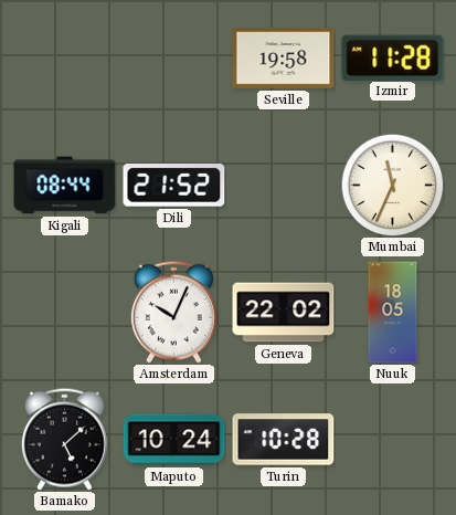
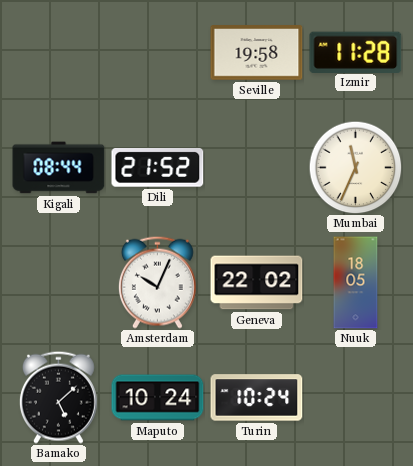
Turin: 10:28 -> 10:24
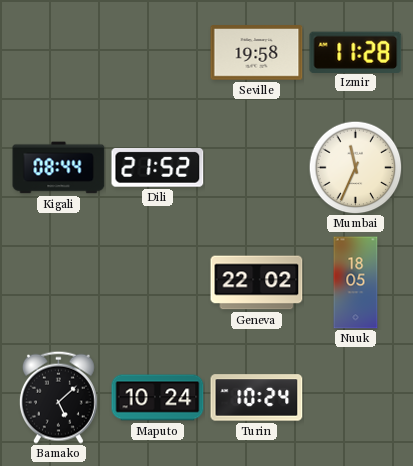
Amsterdam: 10:04 -> none
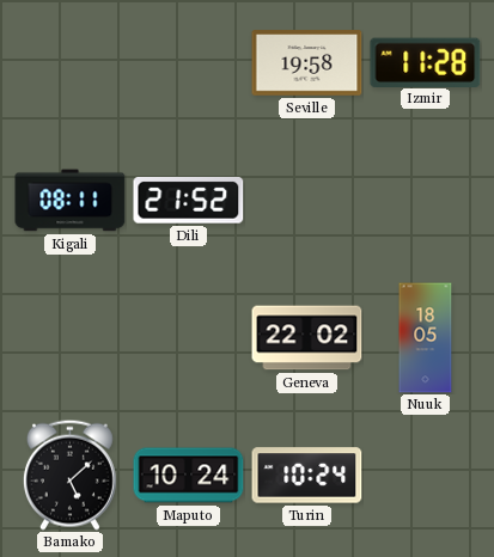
Kigali: 08:44 -> 08:11
Mumbai: 11:34 -> none
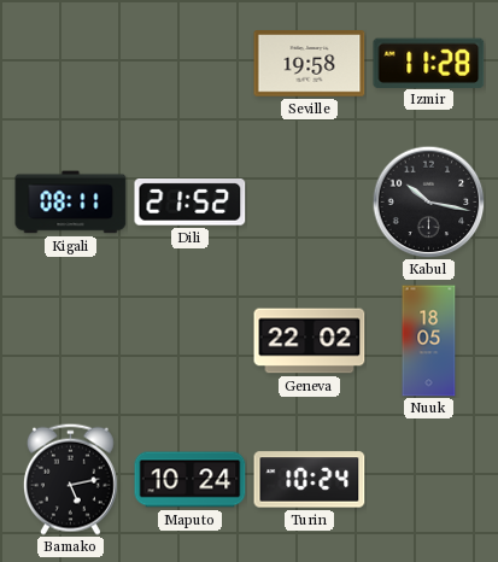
Kabul: none -> 10:17
Bamako: 5:08 -> 5:13
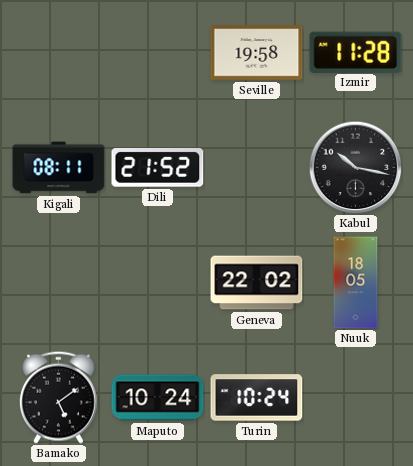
Bamako: 5:13 -> 5:09
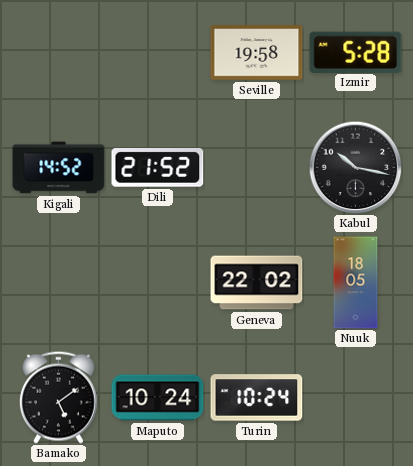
Izmir: 11:28 -> 5:28
Kigali: 08:11 -> 14:52
